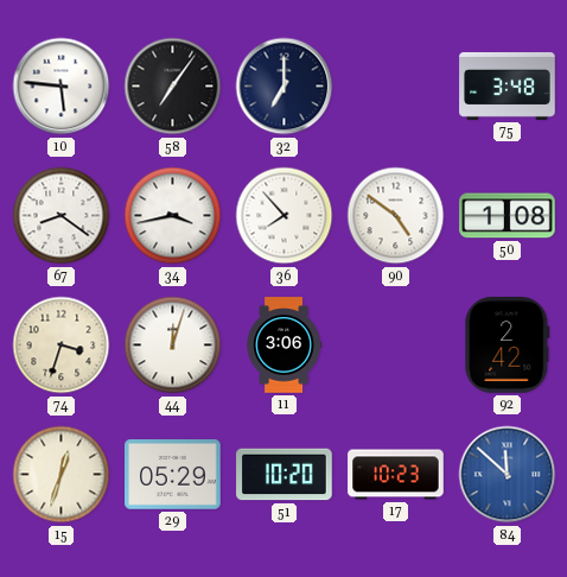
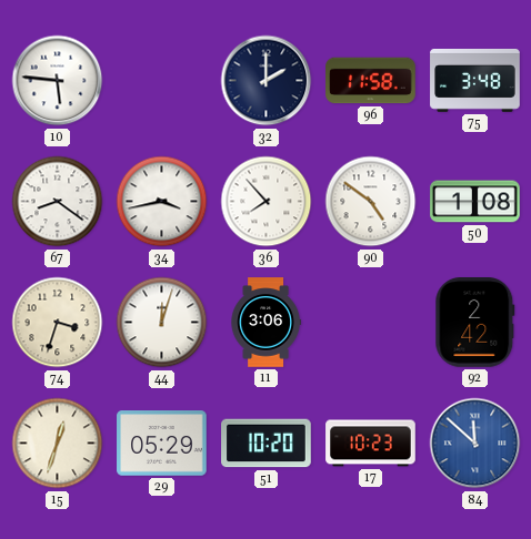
58: 7:06 -> none
32: 7:00 -> 2:00
96: none -> 11:58
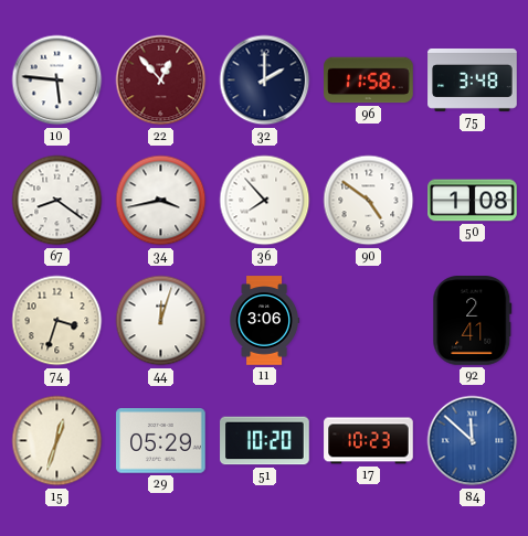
22: none -> 12:53
92: 2:42 -> 2:41
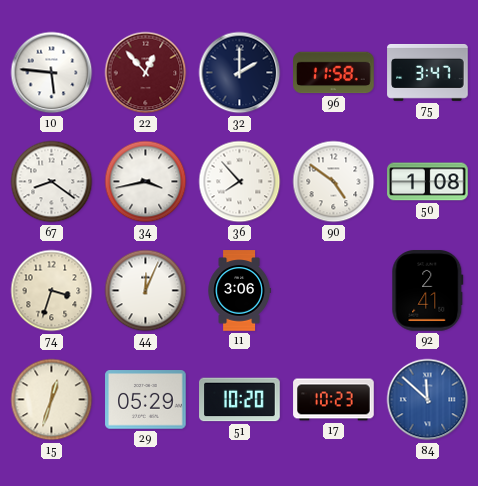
75: 3:48 -> 3:47
44: 12:03 -> 12:04
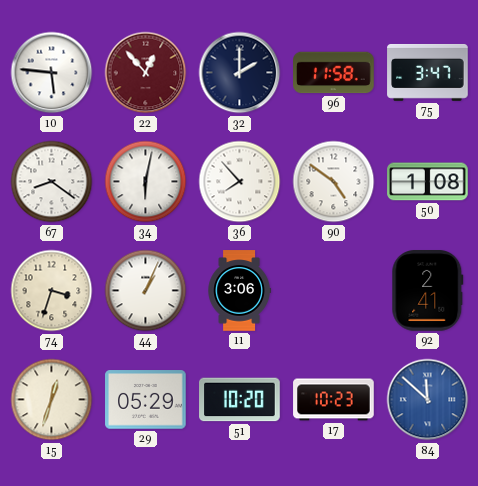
34: 3:43 -> 6:02
44: 12:04 -> 1:04
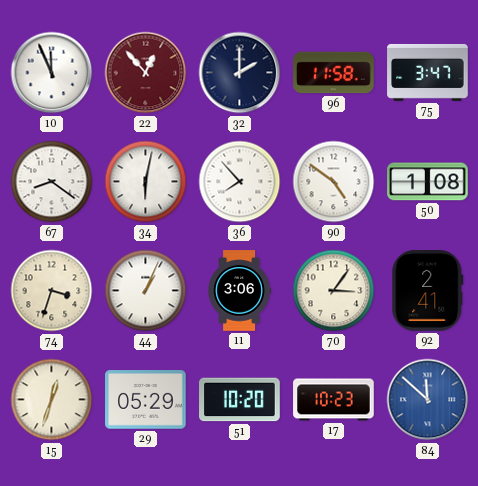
10: 5:46 -> 11:56
70: none -> 3:06
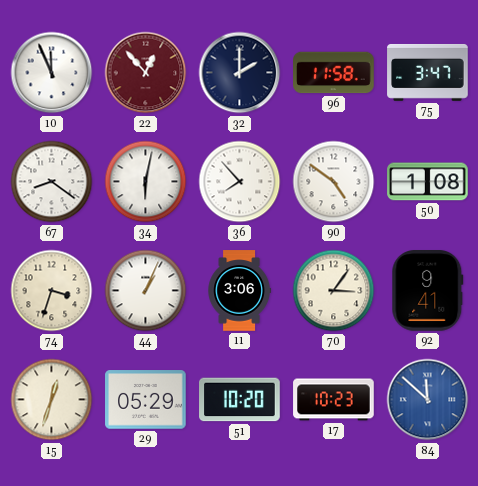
92: 2:41 -> 9:41
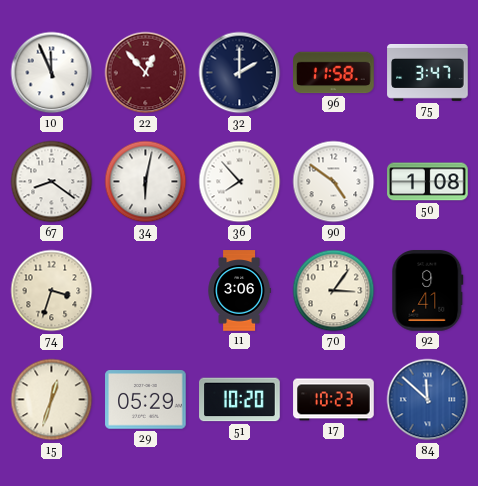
44: 1:04 -> none
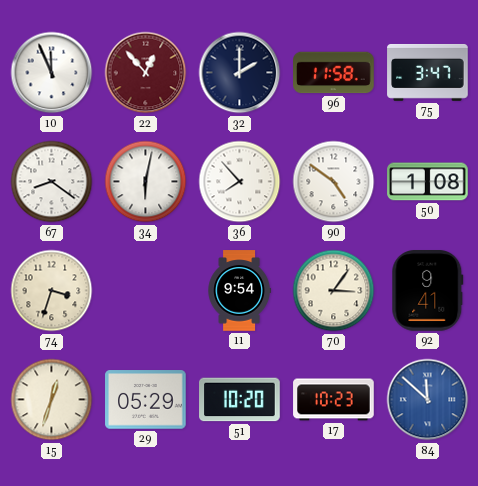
11: 3:06 -> 9:54
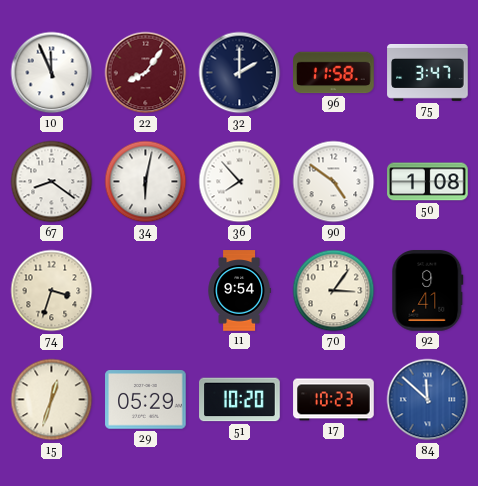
22: 12:53 -> 8:06
